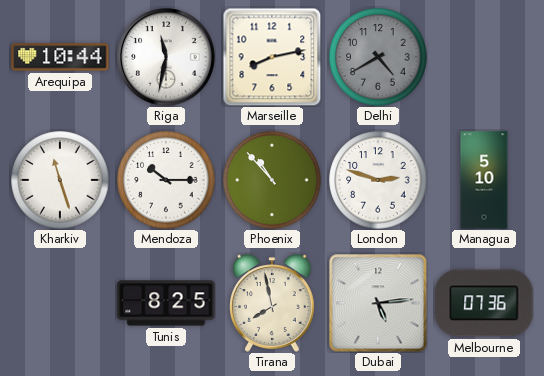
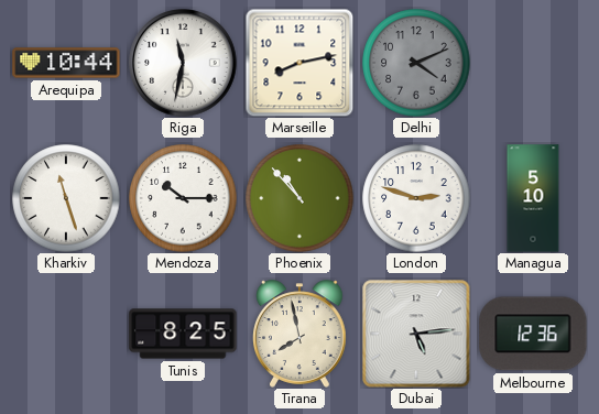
Delhi: 4:40 -> 4:11
Melbourne: 07:36 -> 12:36
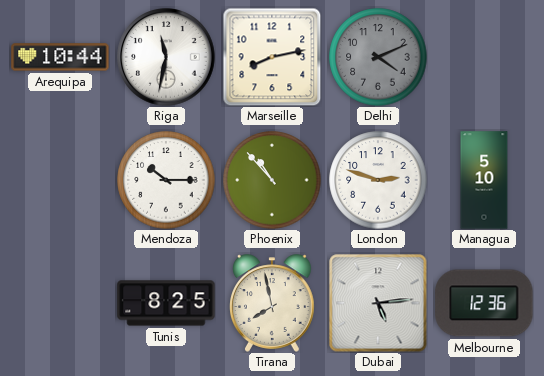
Kharkiv: 11:27 -> none
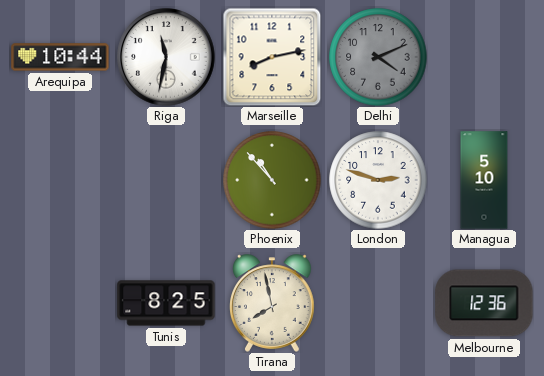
Mendoza: 10:15 -> none
Dubai: 5:14 -> none
